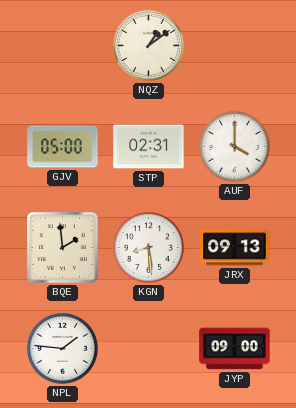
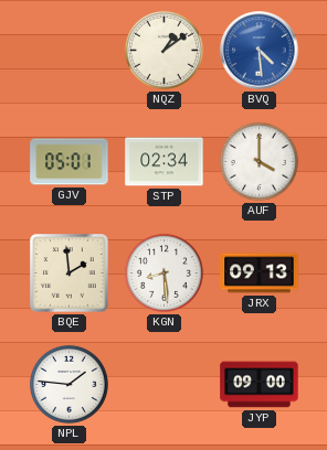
BVQ: none -> 4:29
GJV: 05:00 -> 05:01
STP: 02:31 -> 02:34
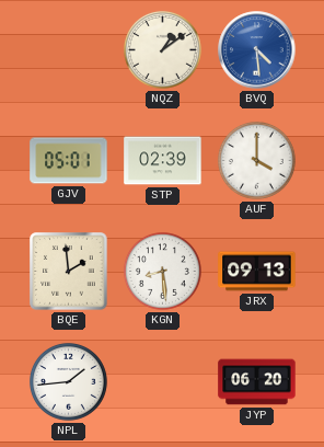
STP: 02:34 -> 02:39
NPL: 1:46 -> 1:44
JYP: 09:00 -> 06:20
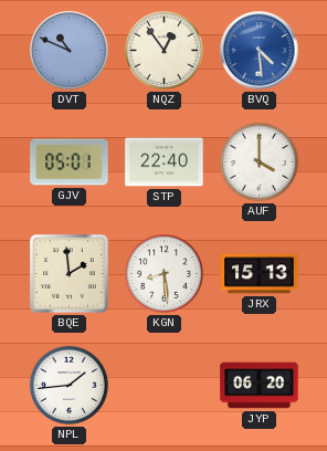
DVT: none -> 10:49
NQZ: 1:09 -> 12:54
STP: 02:39 -> 22:40
JRX: 09:13 -> 15:13
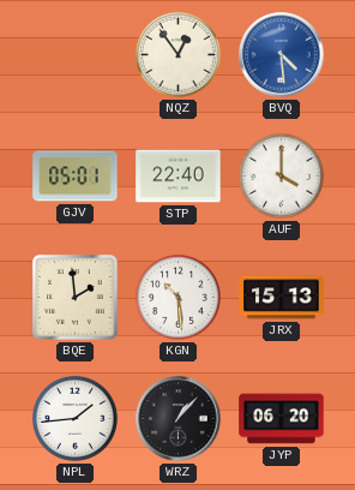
DVT: 10:49 -> none
KGN: 8:29 -> 10:29
WRZ: none -> 1:07
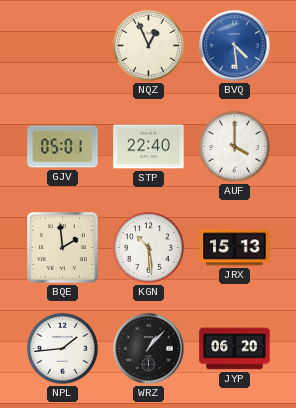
NQZ: 12:54 -> 12:56
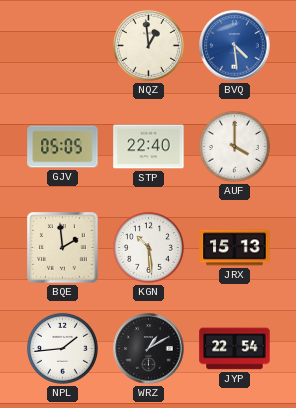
NQZ: 12:56 -> 12:59
GJV: 05:01 -> 05:05
WRZ: 1:07 -> 1:10
JYP: 06:20 -> 22:54
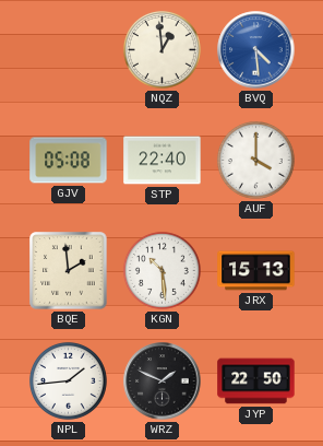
GJV: 05:05 -> 05:08
WRZ: 1:10 -> 1:49
JYP: 22:54 -> 22:50
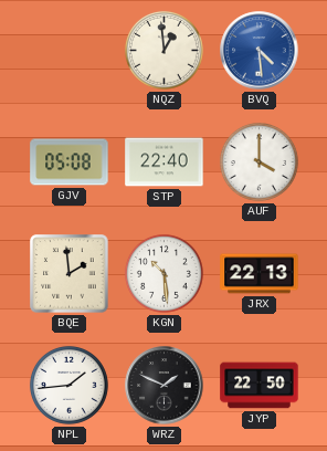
JRX: 15:13 -> 22:13
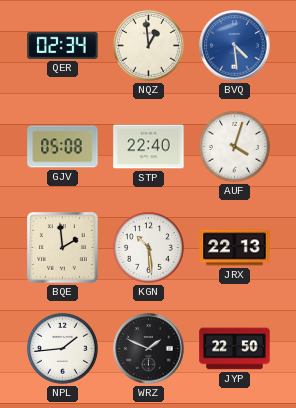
QER: none -> 02:34
AUF: 4:00 -> 4:03
